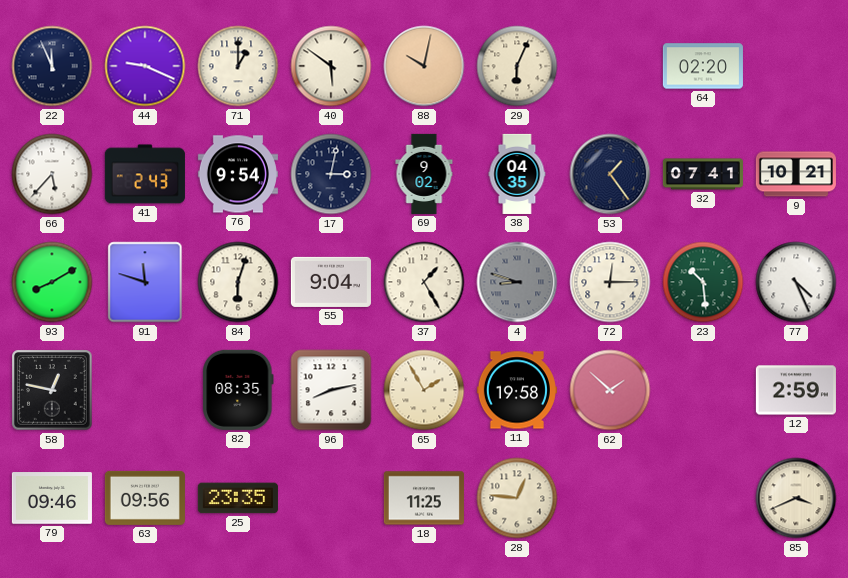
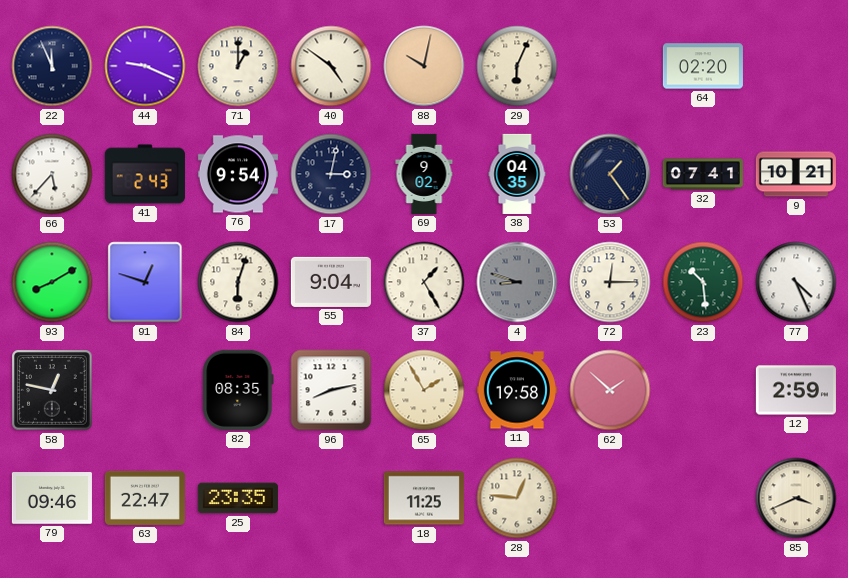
40: 5:51 -> 4:51
91: 11:48 -> 12:48
63: 09:56 -> 22:47
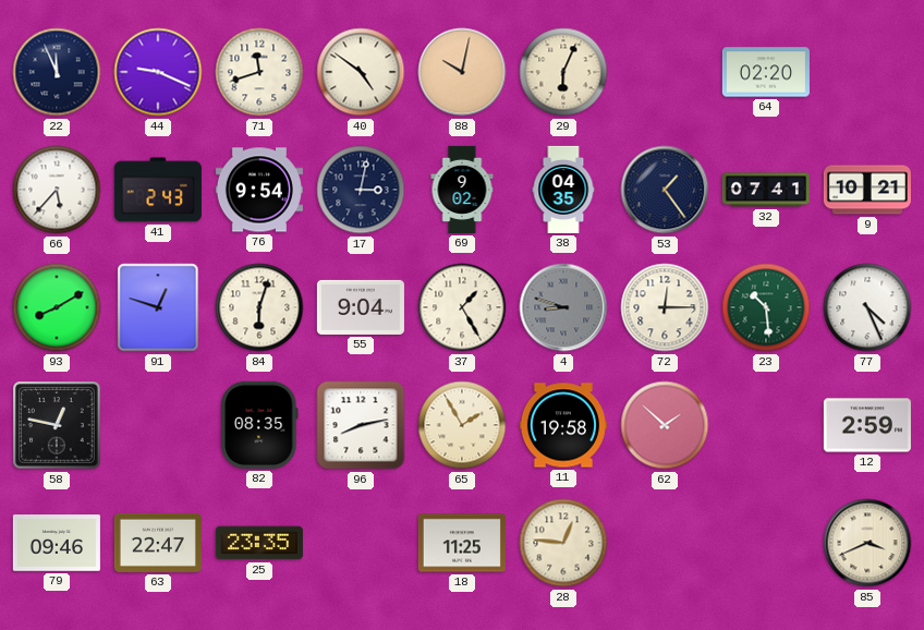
71: 1:00 -> 11:42
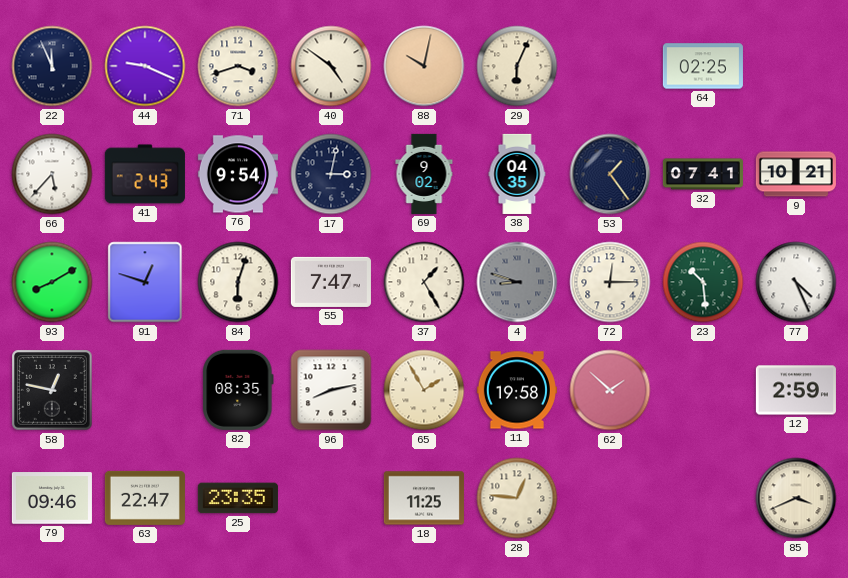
71: 11:42 -> 3:42
64: 02:20 -> 02:25
55: 9:04 -> 7:47
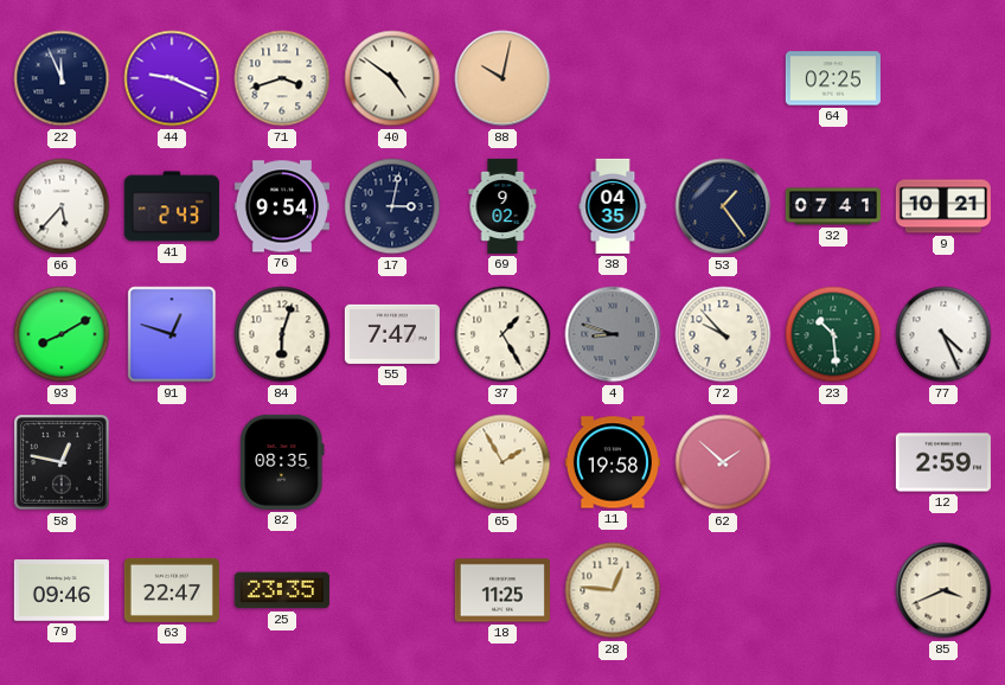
29: 6:04 -> none
72: 12:15 -> 9:53
96: 8:13 -> none
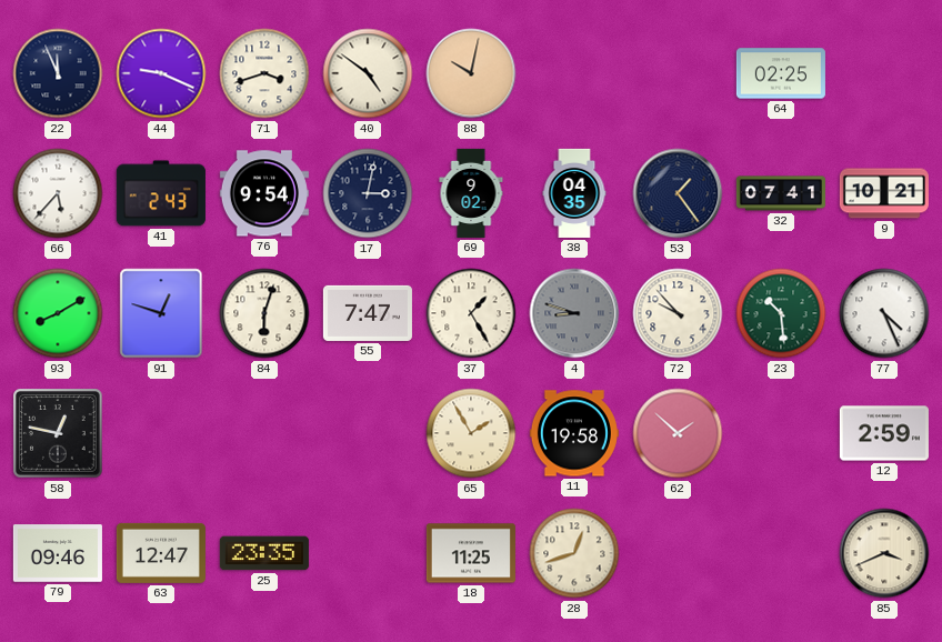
82: 08:35 -> none
63: 22:47 -> 12:47
28: 12:46 -> 12:42
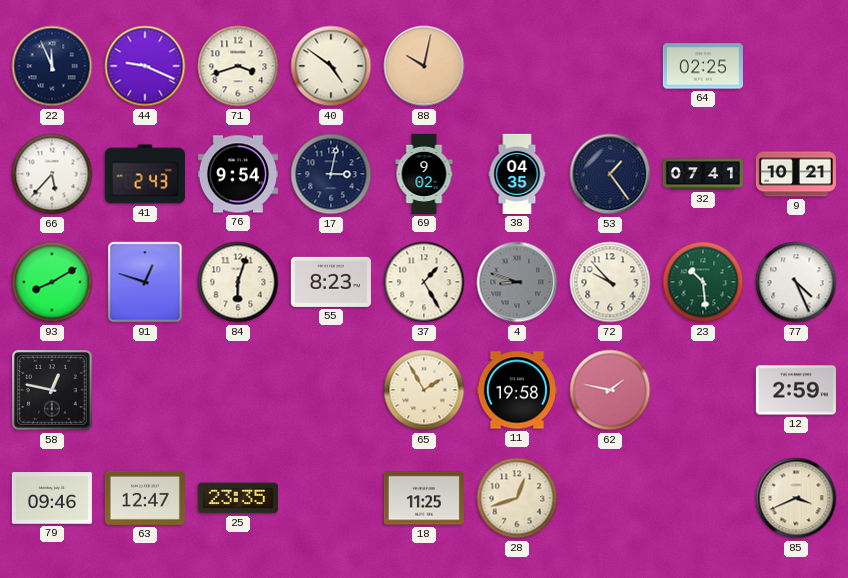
55: 7:47 -> 8:23
62: 1:52 -> 1:47
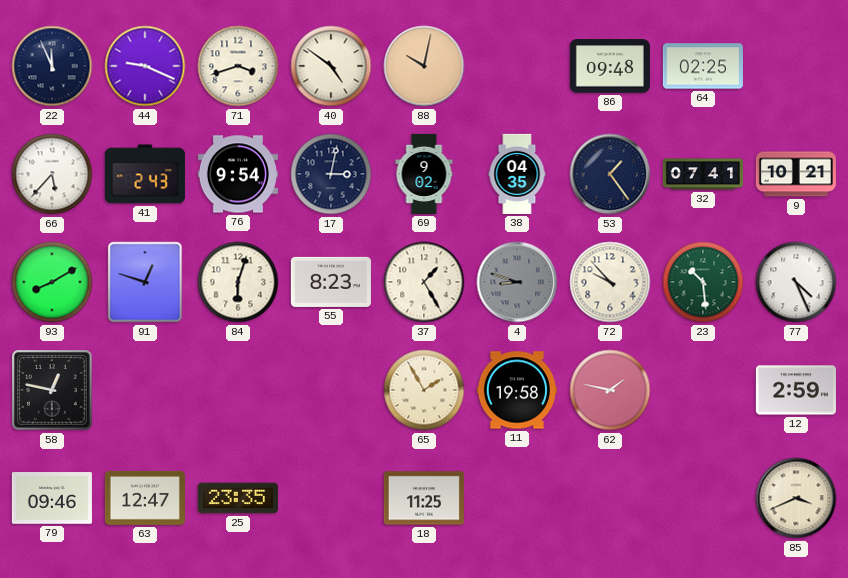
86: none -> 09:48
28: 12:42 -> none
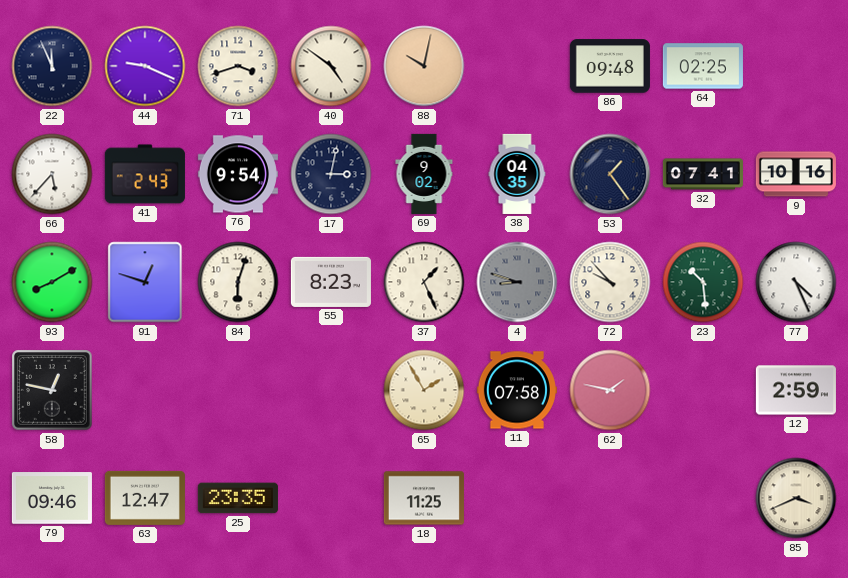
9: 10:21 -> 10:16
37: 1:25 -> 1:26
11: 19:58 -> 07:58
